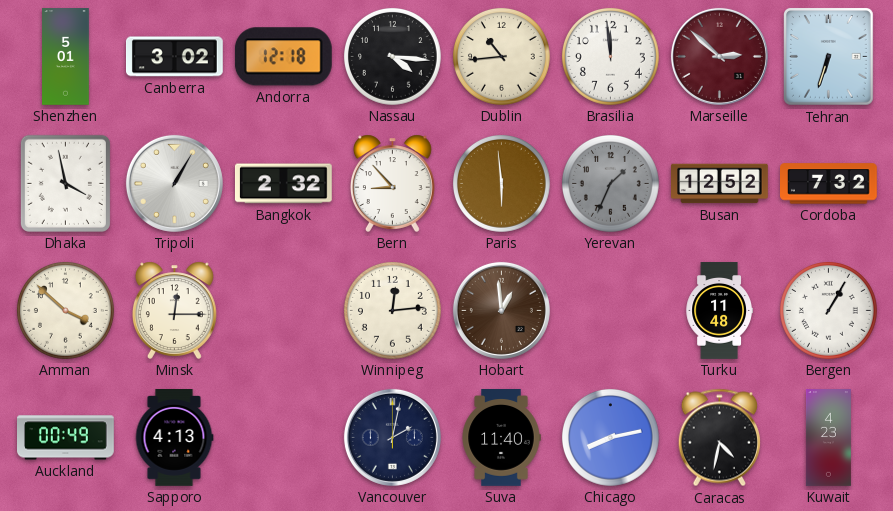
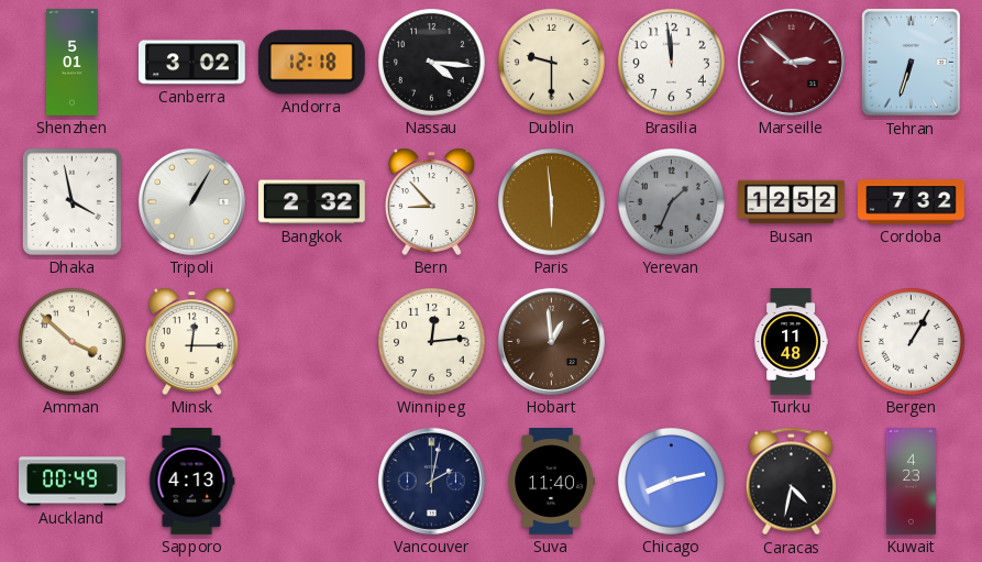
Dublin: 10:44 -> 9:30
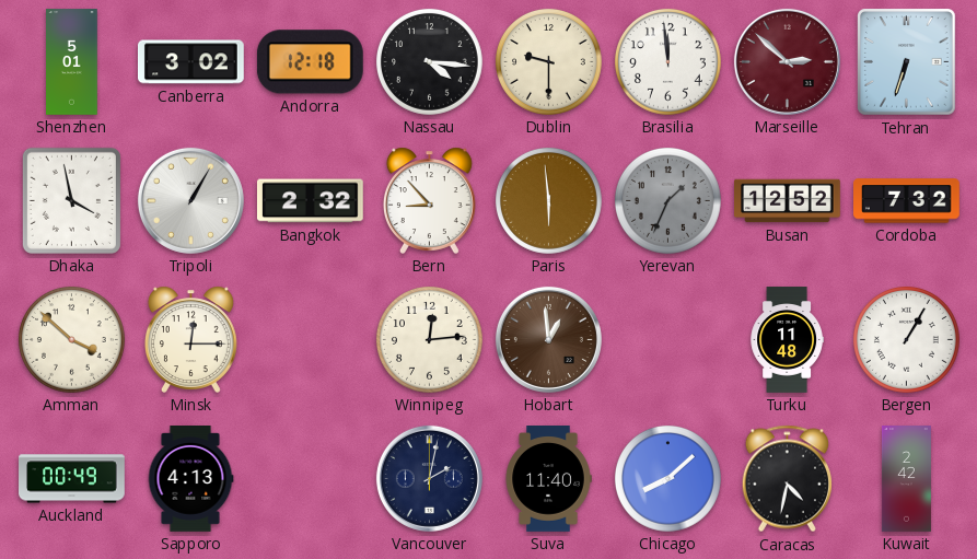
Chicago: 8:13 -> 8:08
Kuwait: 4:23 -> 2:42
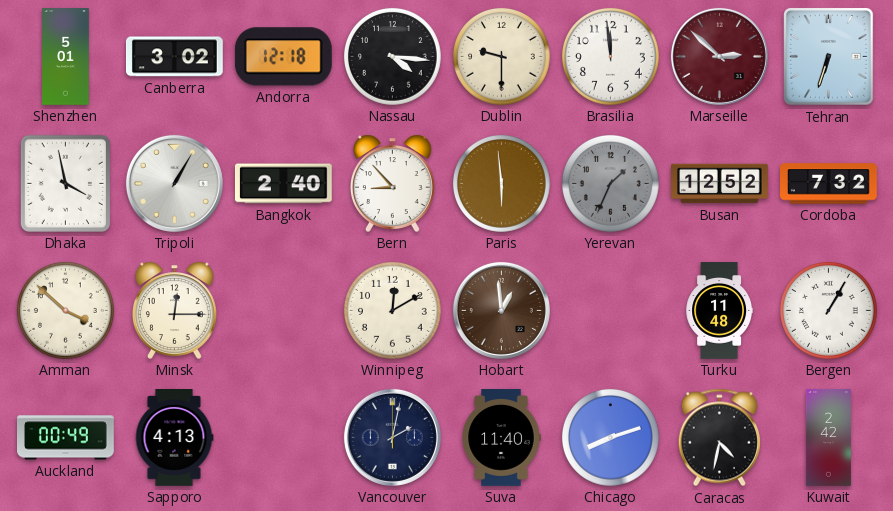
Bangkok: 2:32 -> 2:40
Winnipeg: 12:14 -> 12:10
Chicago: 8:08 -> 8:12
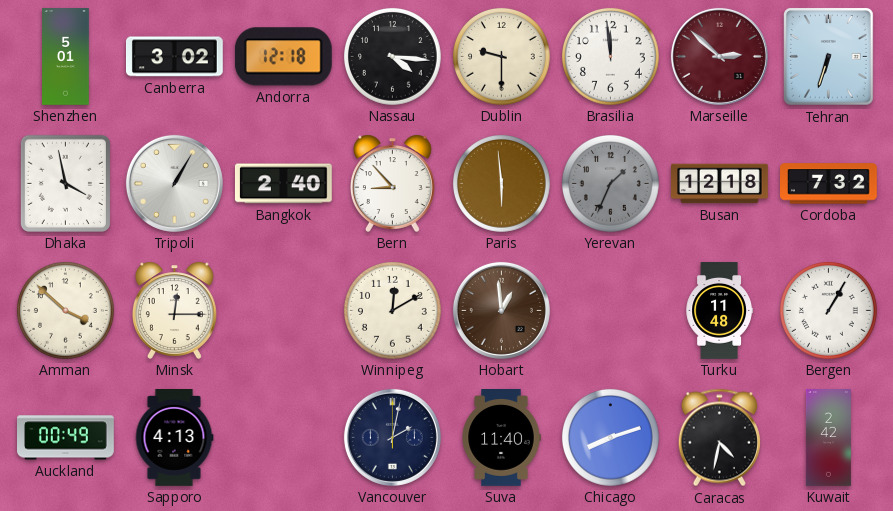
Busan: 12:52 -> 12:18
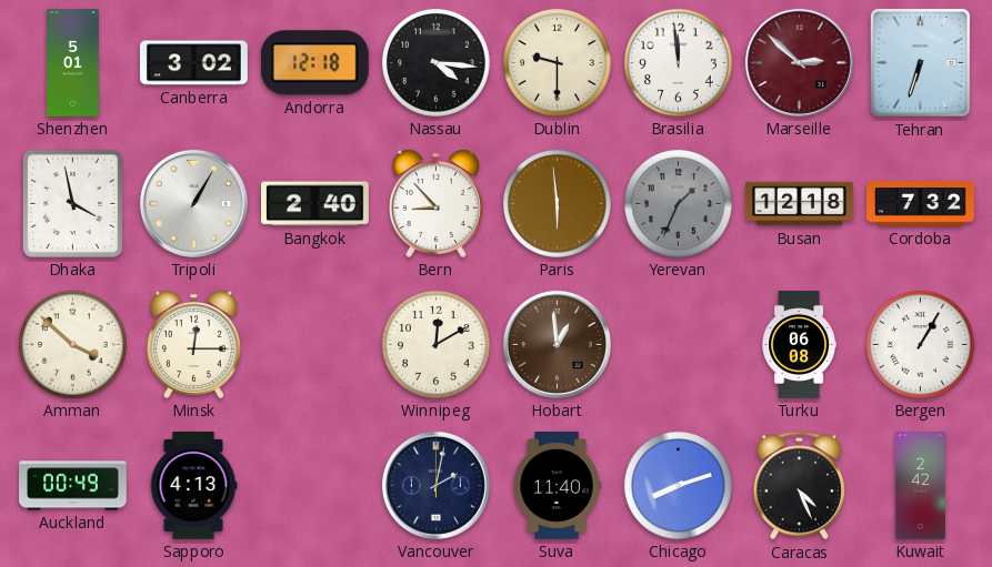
Turku: 11:48 -> 06:08
Caracas: 4:32 -> 4:26
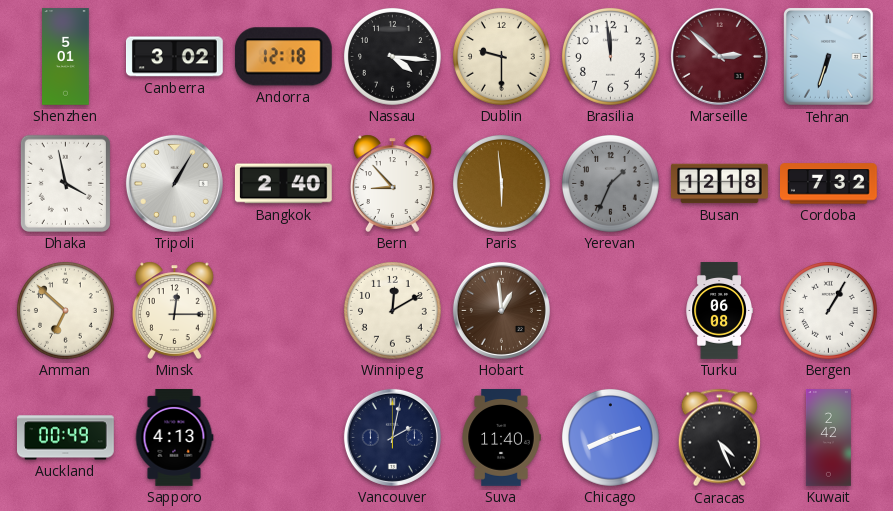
Amman: 3:52 -> 6:52
